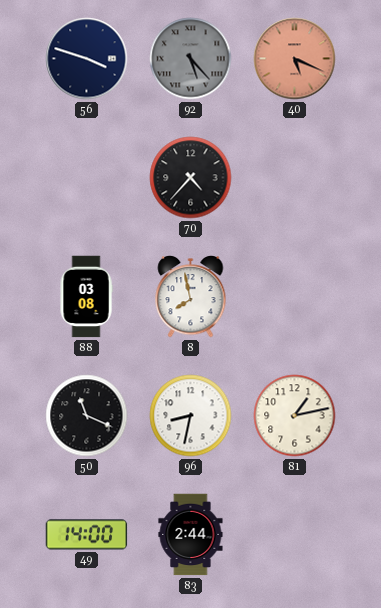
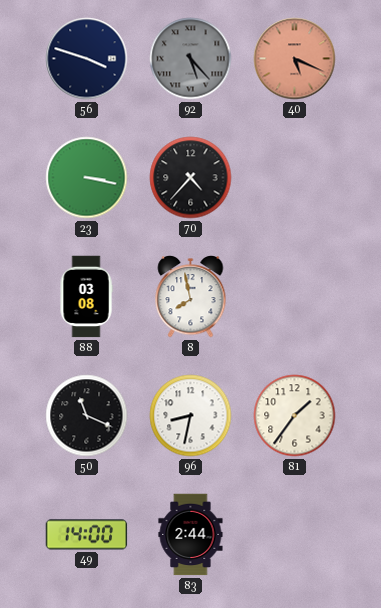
23: none -> 3:17
81: 1:13 -> 1:36
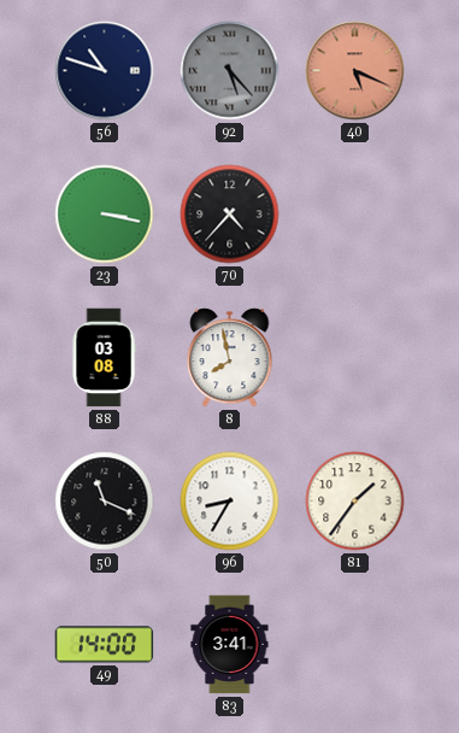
56: 3:48 -> 10:48
96: 8:32 -> 8:35
83: 2:44 -> 3:41
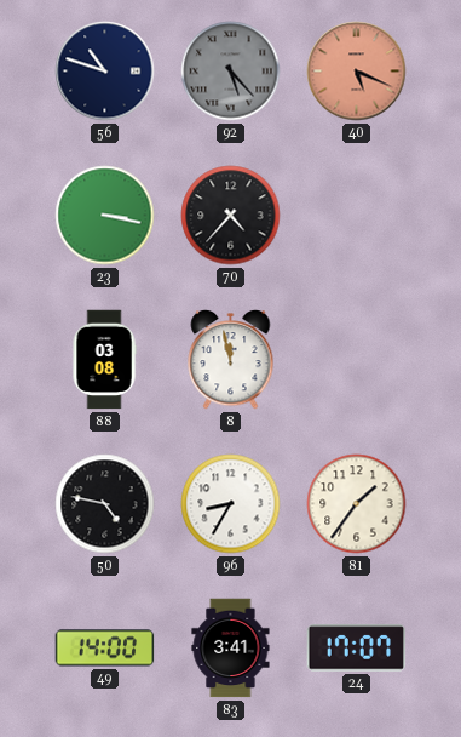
8: 7:58 -> 11:58
50: 11:19 -> 4:47
24: none -> 17:07
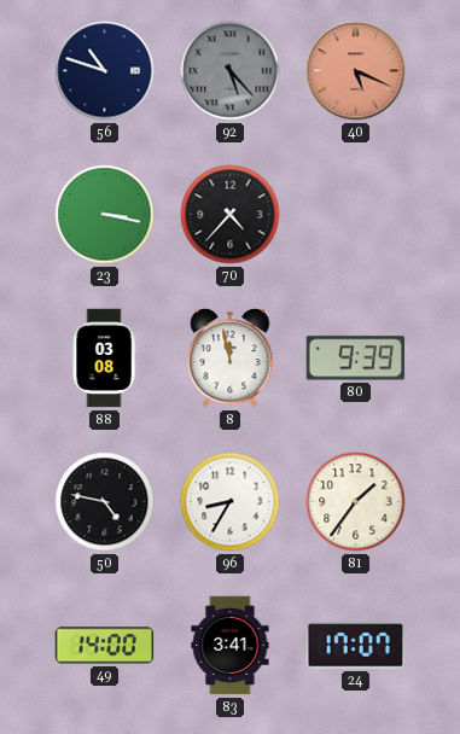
80: none -> 9:39
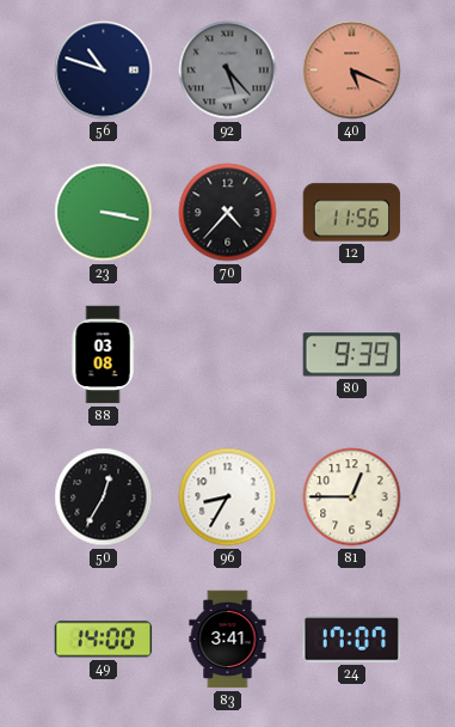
12: none -> 11:56
8: 11:58 -> none
50: 4:47 -> 12:35
81: 1:36 -> 12:45
